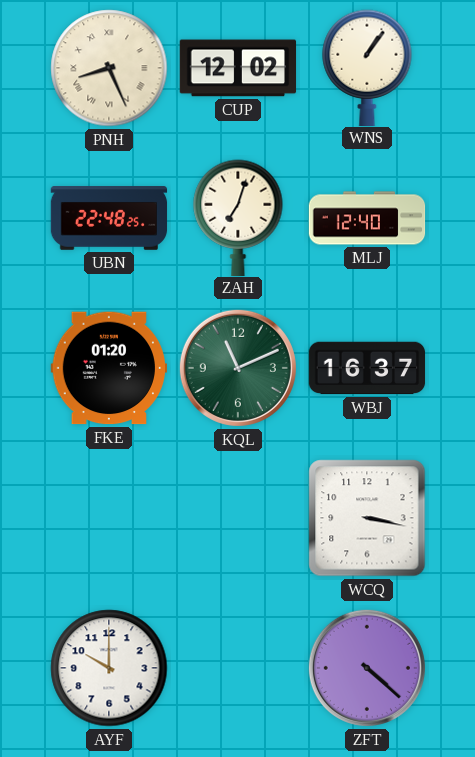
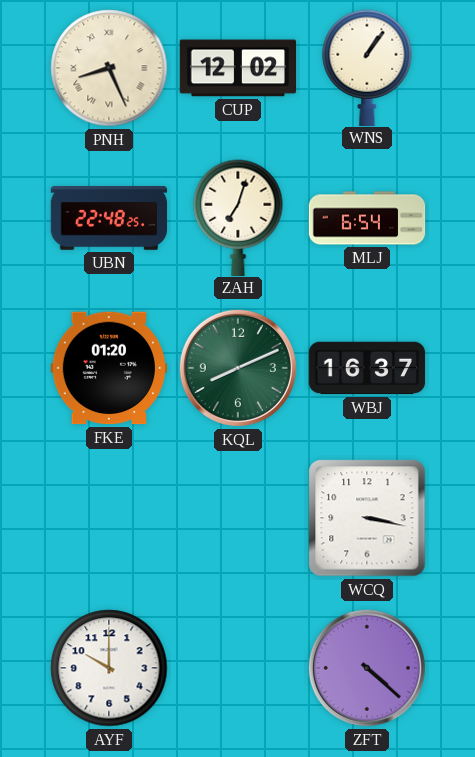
MLJ: 12:40 -> 6:54
KQL: 11:11 -> 8:11
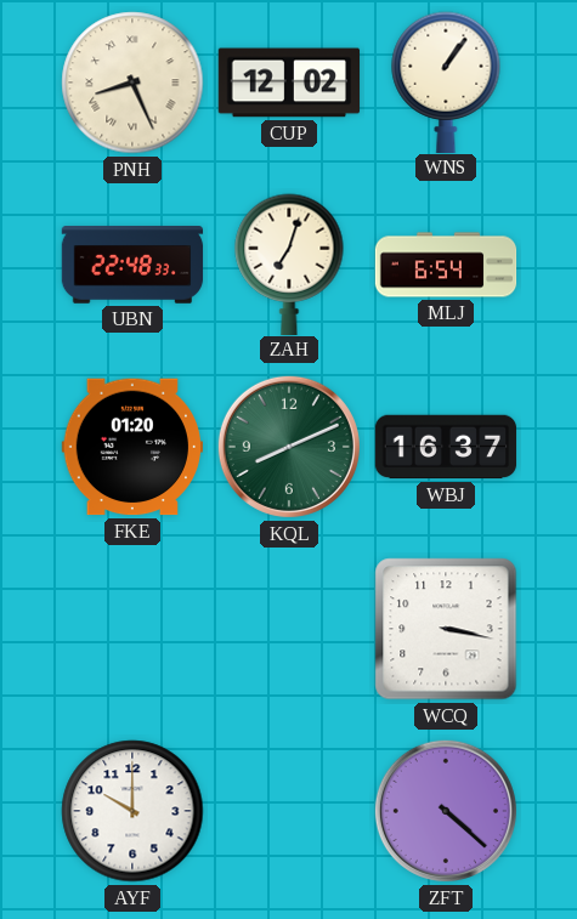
UBN: 22:48:25 -> 22:48:33
